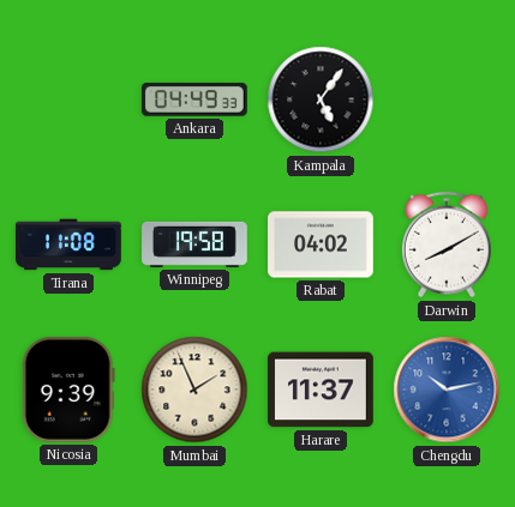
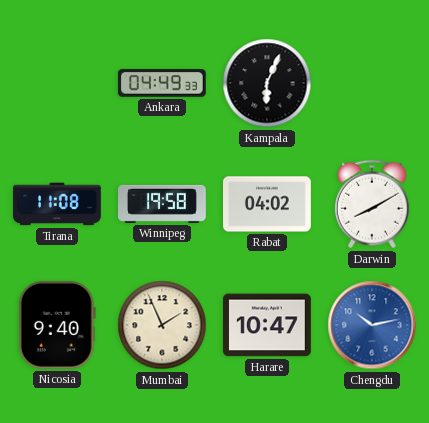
Kampala: 5:06 -> 6:04
Nicosia: 9:39 -> 9:40
Harare: 11:37 -> 10:47
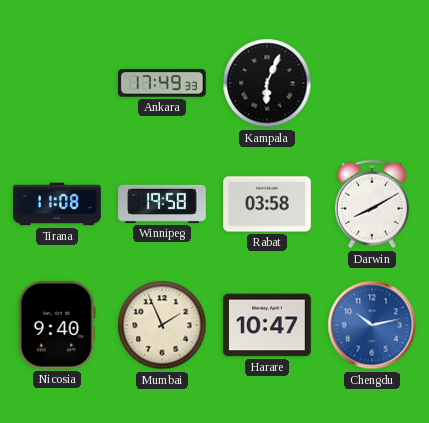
Ankara: 04:49 -> 17:49
Rabat: 04:02 -> 03:58
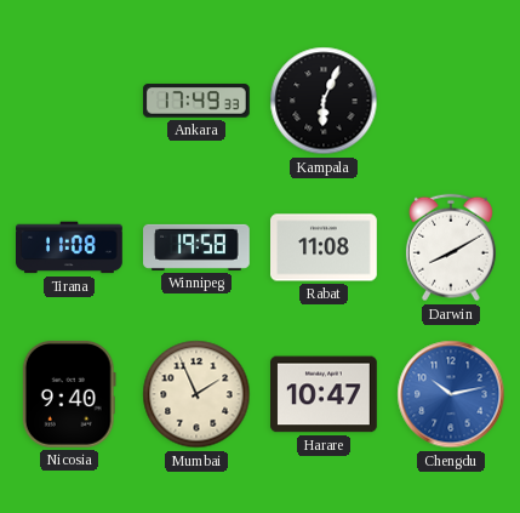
Rabat: 03:58 -> 11:08
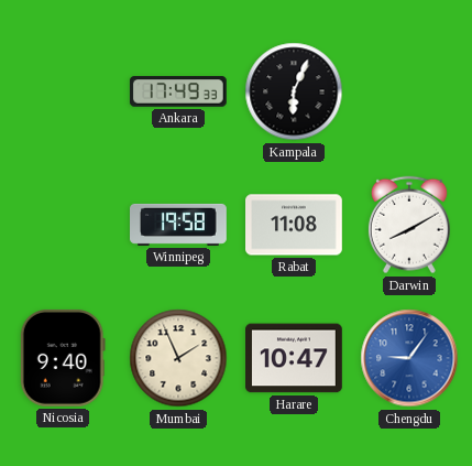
Tirana: 11:08 -> none
Chengdu: 10:13 -> 9:06
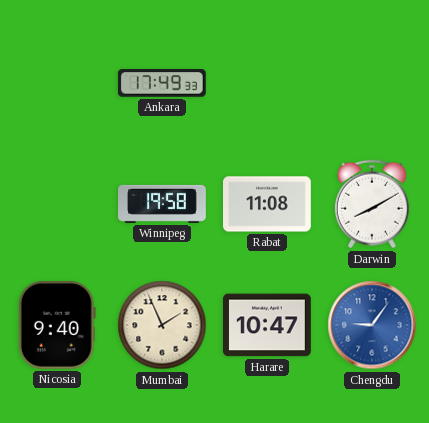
Kampala: 6:04 -> none
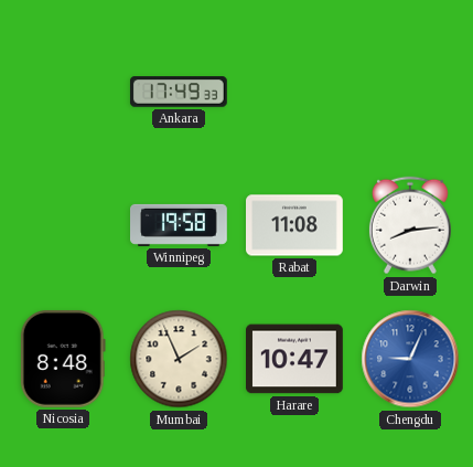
Darwin: 8:10 -> 8:14
Nicosia: 9:40 -> 8:48
Chengdu: 9:06 -> 9:04
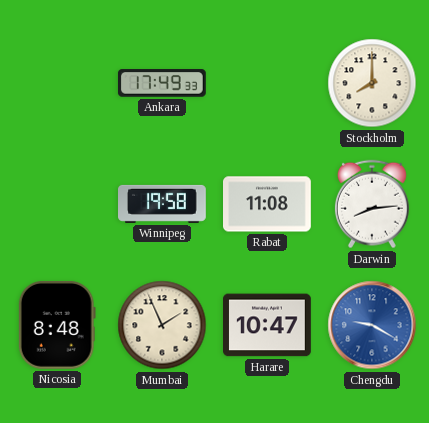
Stockholm: none -> 8:00
Chengdu: 9:04 -> 9:20
